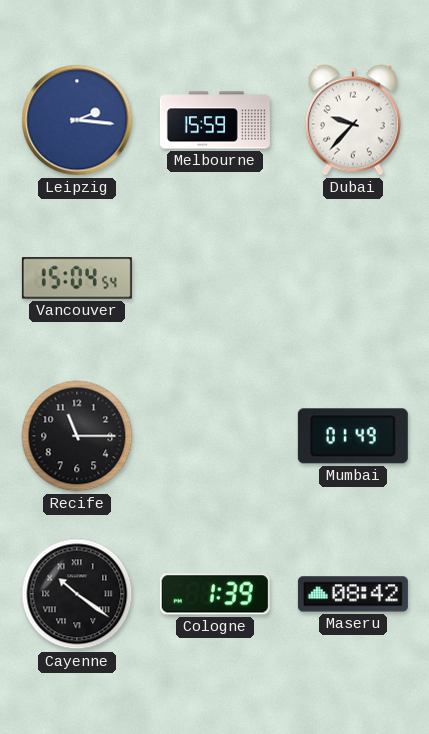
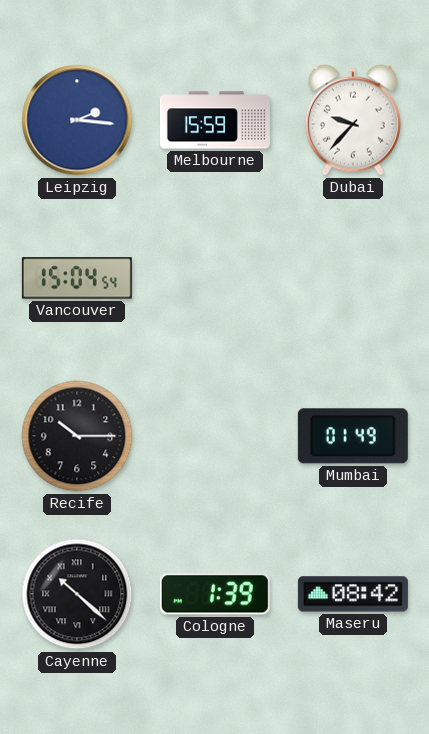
Recife: 11:15 -> 10:15
Cayenne: 10:21 -> 10:22
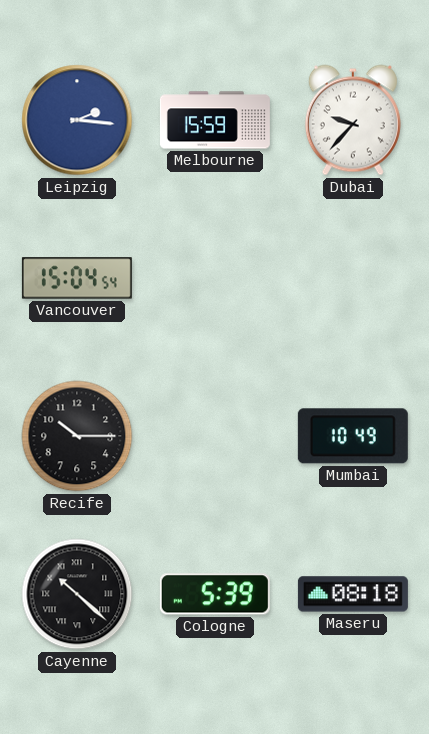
Mumbai: 01:49 -> 10:49
Cologne: 1:39 -> 5:39
Maseru: 08:42 -> 08:18
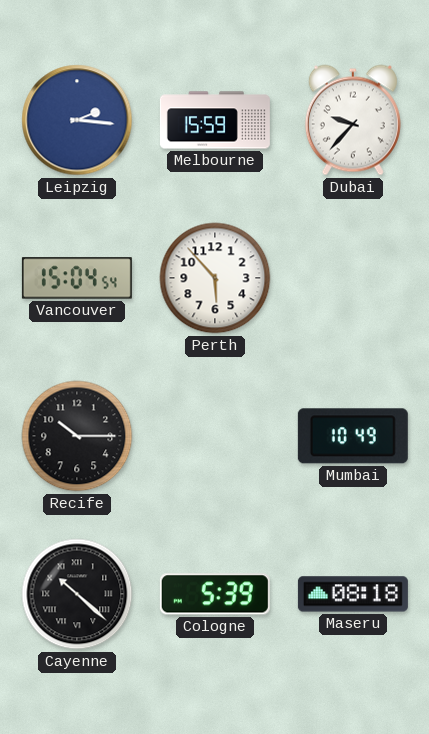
Perth: none -> 5:53
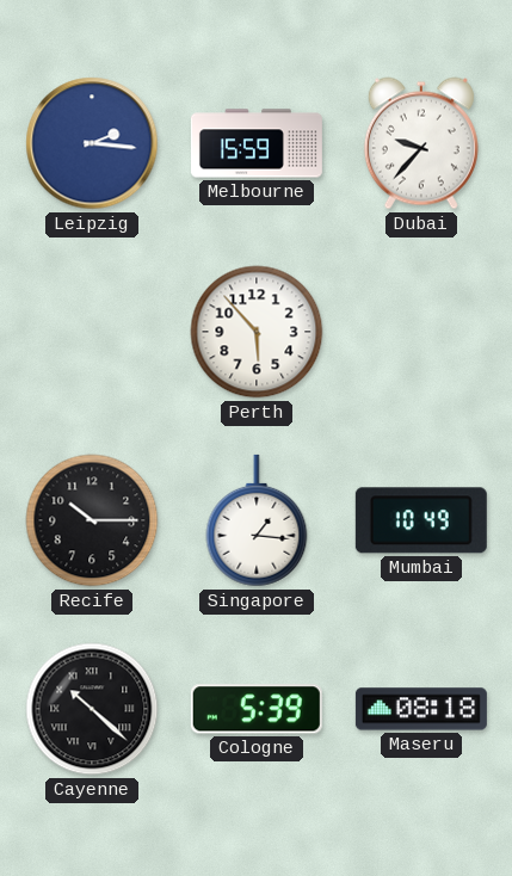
Vancouver: 15:04 -> none
Singapore: none -> 1:16
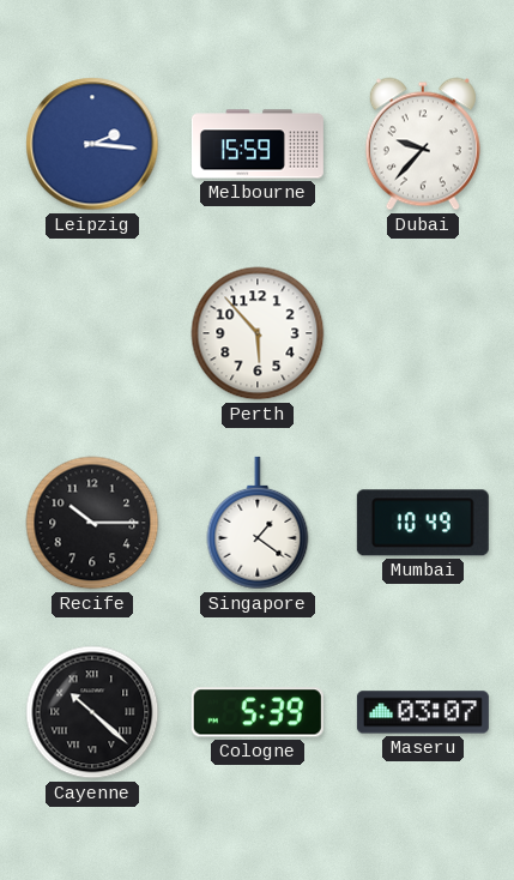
Singapore: 1:16 -> 1:21
Maseru: 08:18 -> 03:07
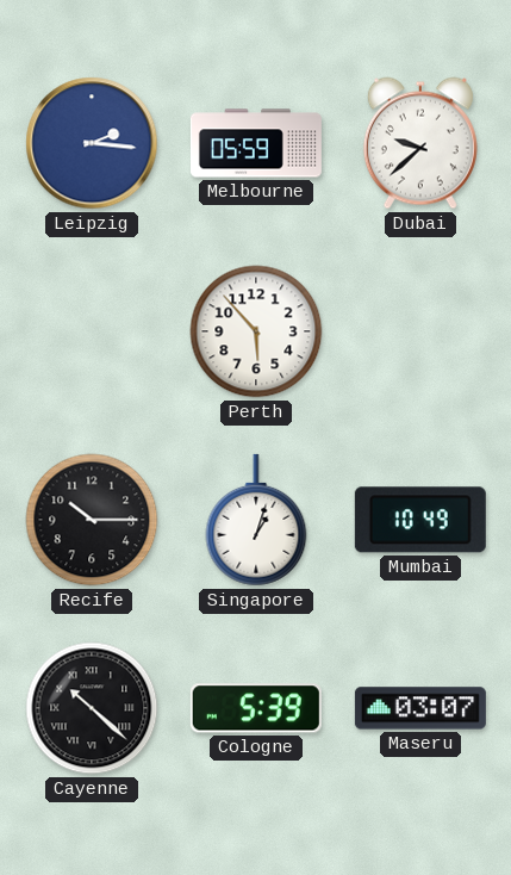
Melbourne: 15:59 -> 05:59
Dubai: 9:37 -> 9:38
Singapore: 1:21 -> 1:03
